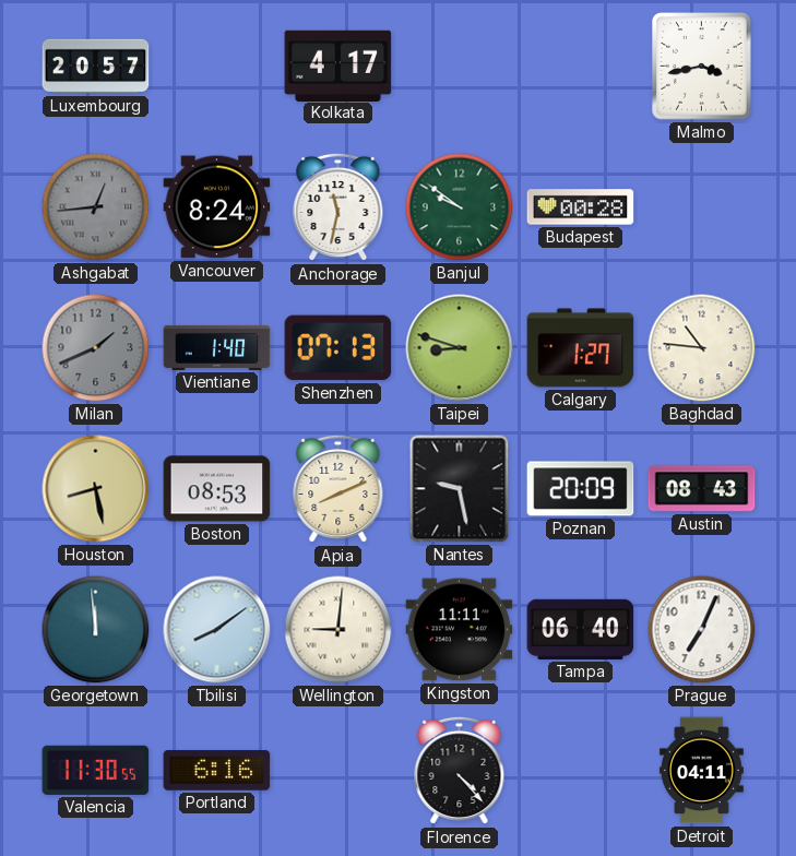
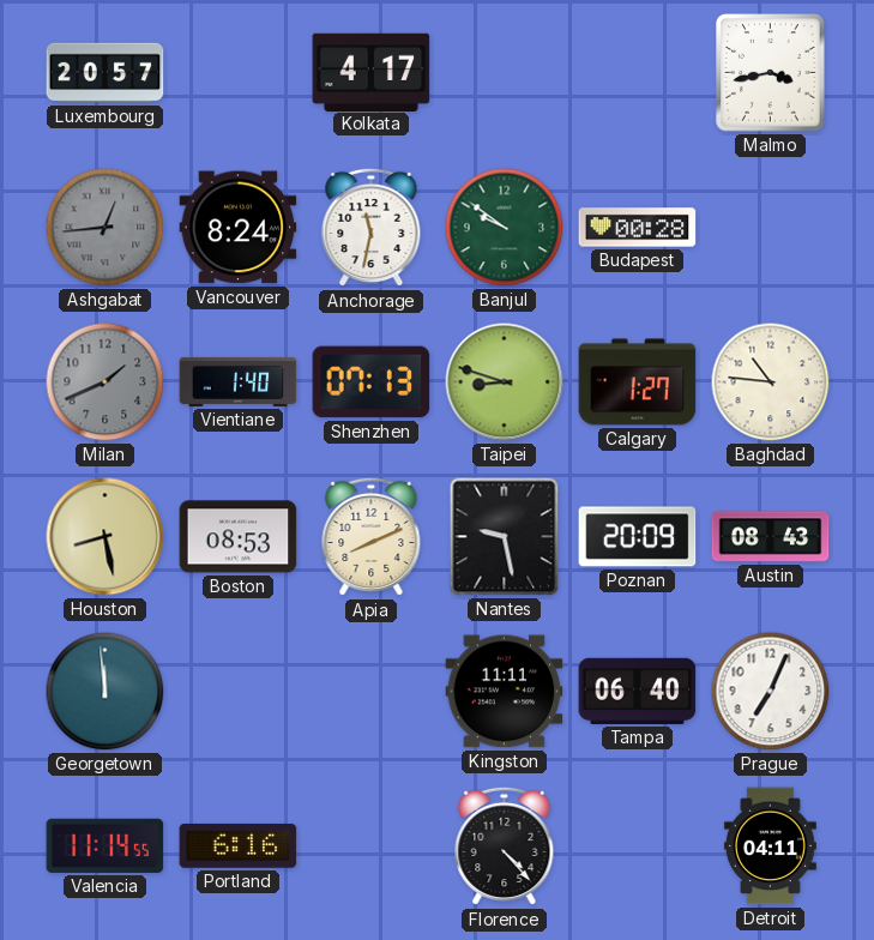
Tbilisi: 8:09 -> none
Wellington: 9:01 -> none
Valencia: 11:30 -> 11:14
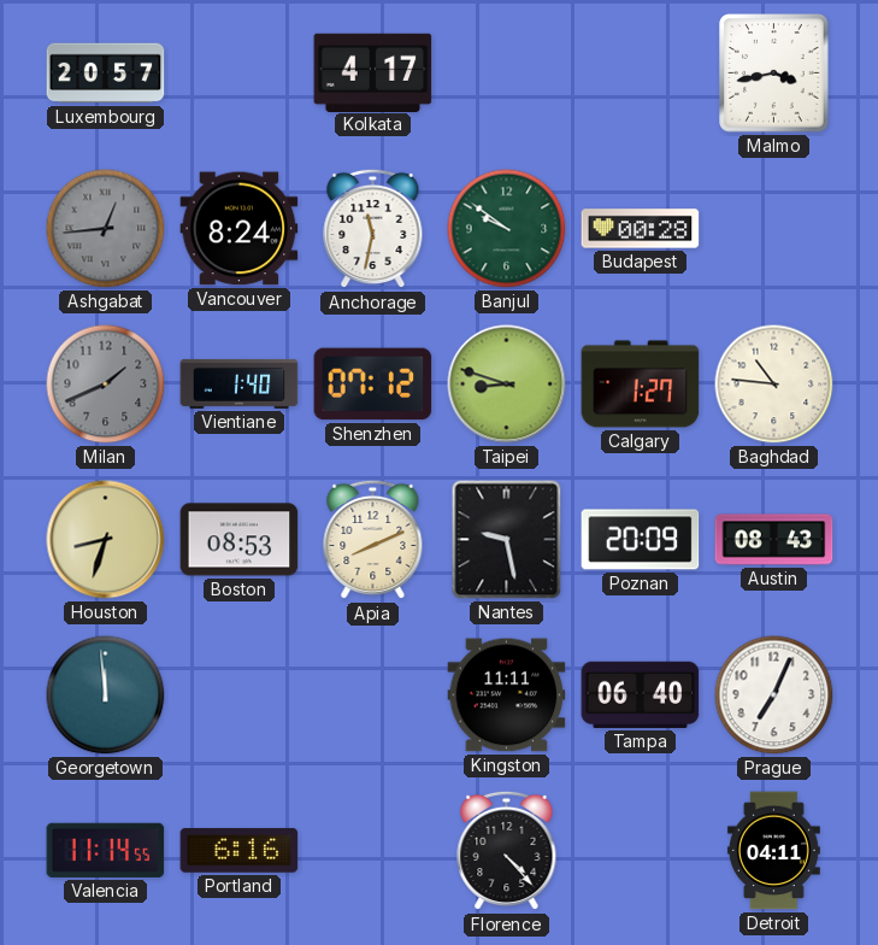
Shenzhen: 07:13 -> 07:12
Houston: 8:28 -> 8:33
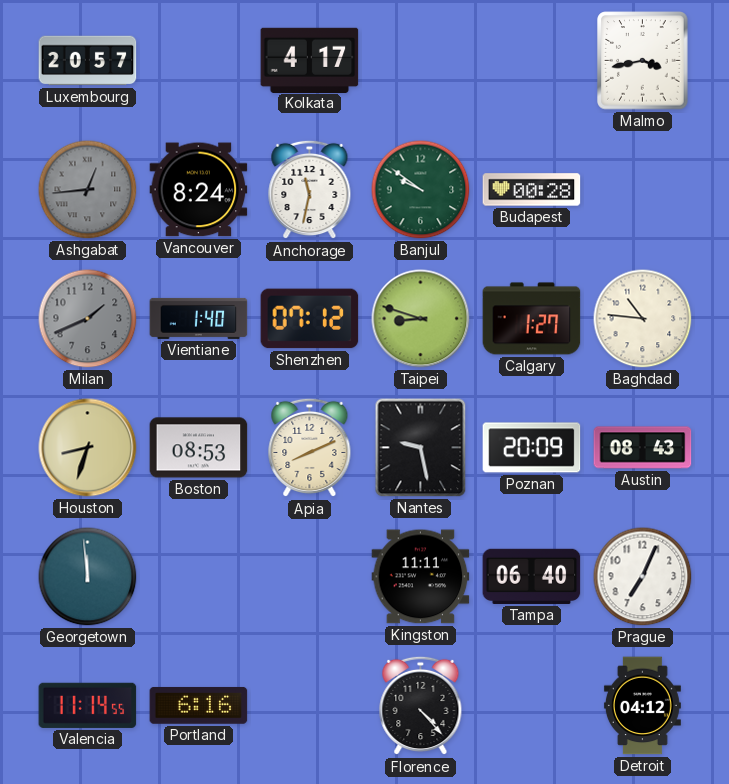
Detroit: 04:11 -> 04:12
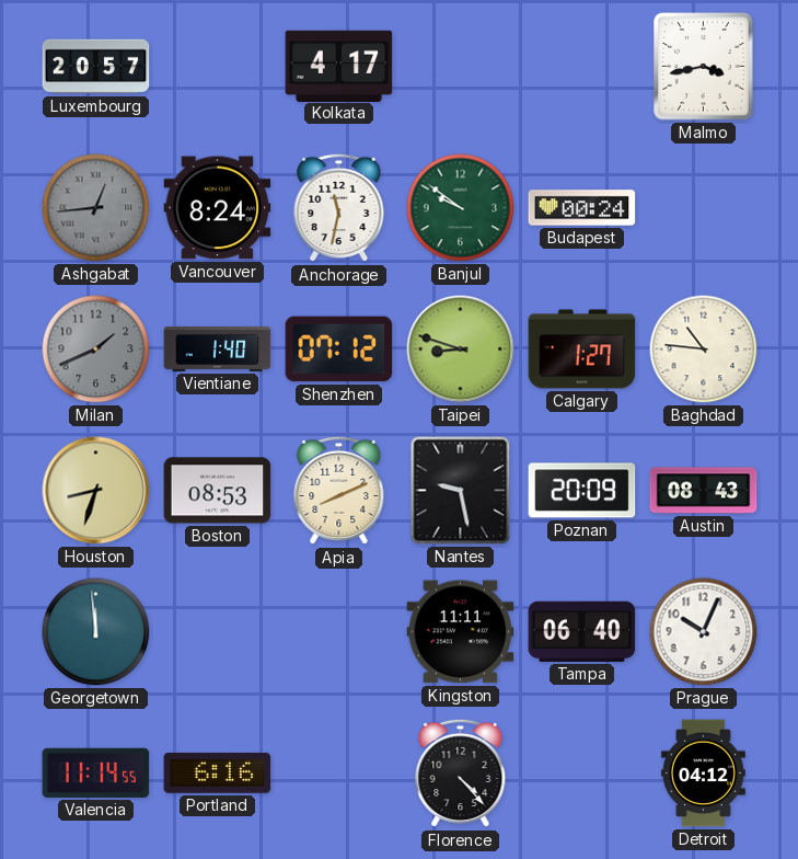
Budapest: 00:28 -> 00:24
Prague: 7:04 -> 10:04
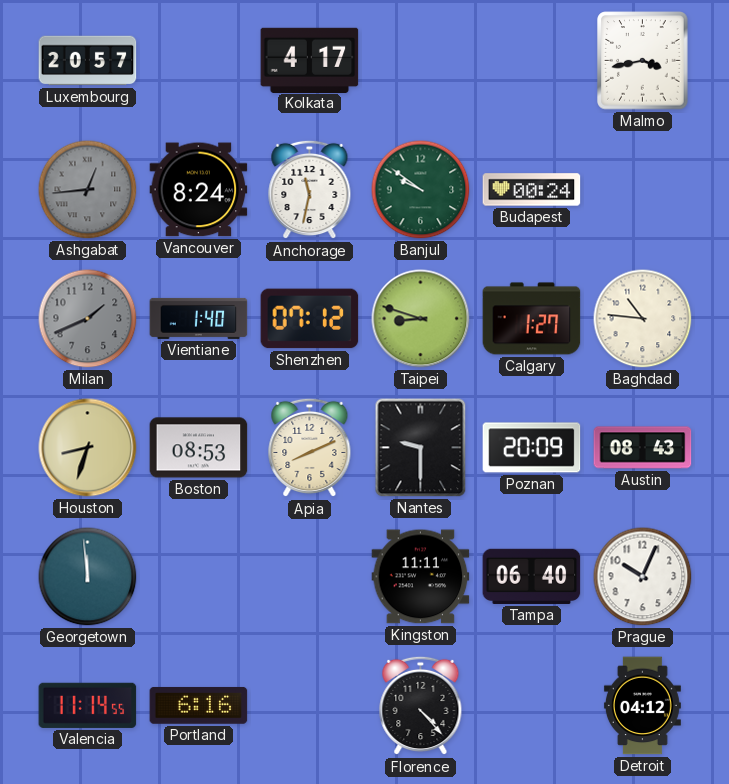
Nantes: 9:28 -> 9:30
